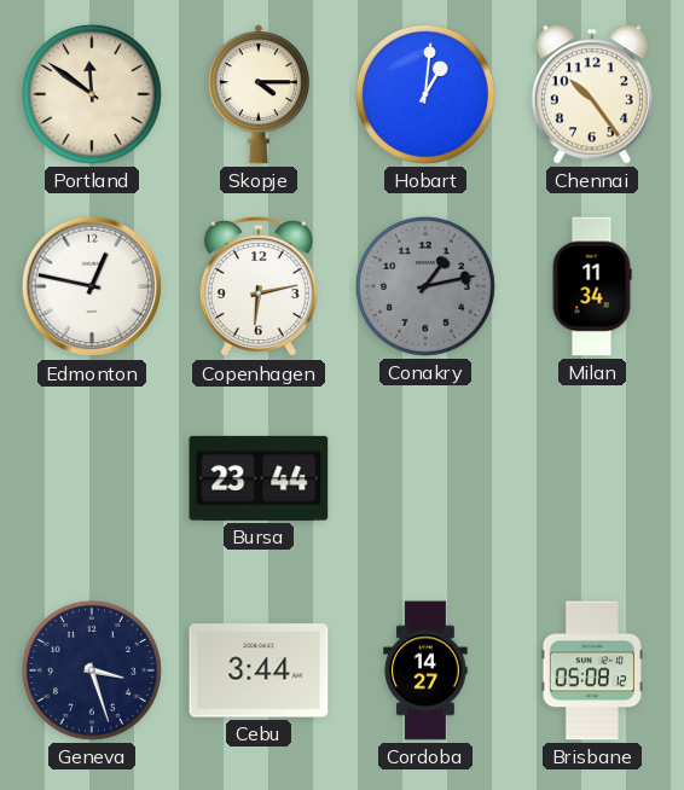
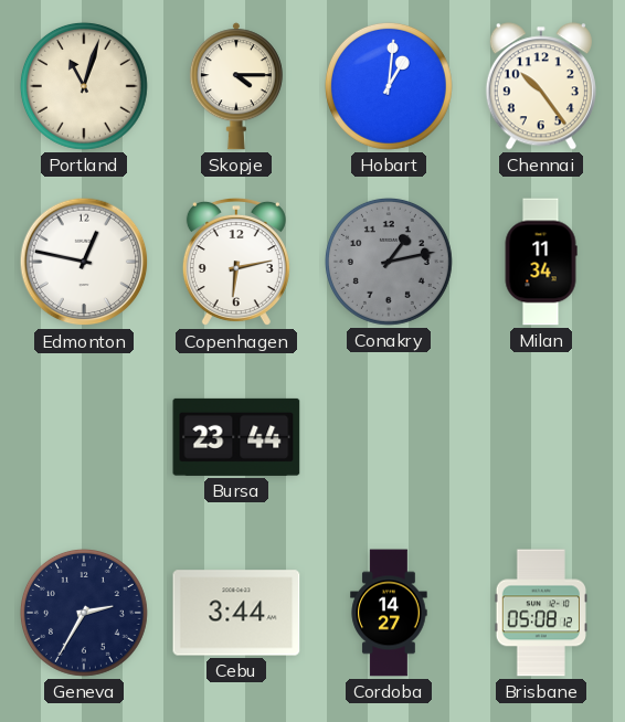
Portland: 11:51 -> 11:03
Geneva: 3:27 -> 2:35
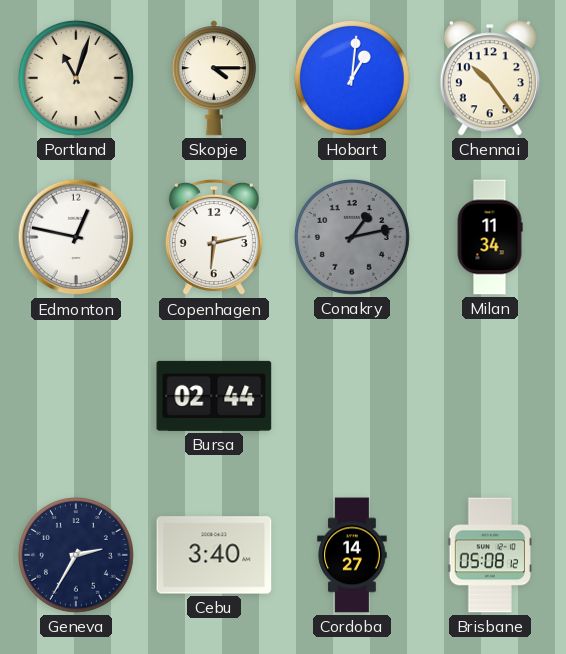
Bursa: 23:44 -> 02:44
Cebu: 3:44 -> 3:40
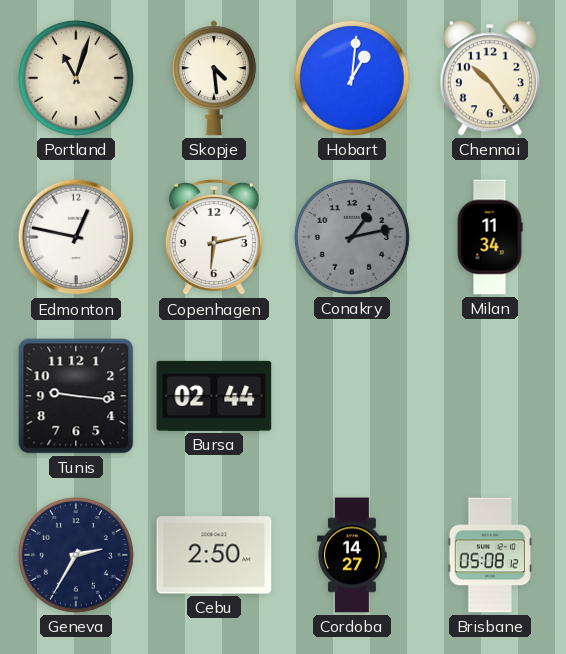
Skopje: 4:15 -> 4:29
Tunis: none -> 9:16
Cebu: 3:40 -> 2:50
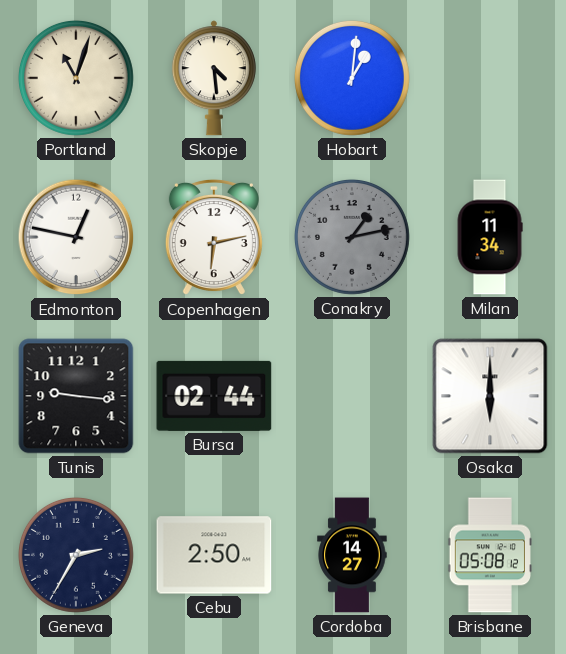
Chennai: 10:24 -> none
Osaka: none -> 6:00
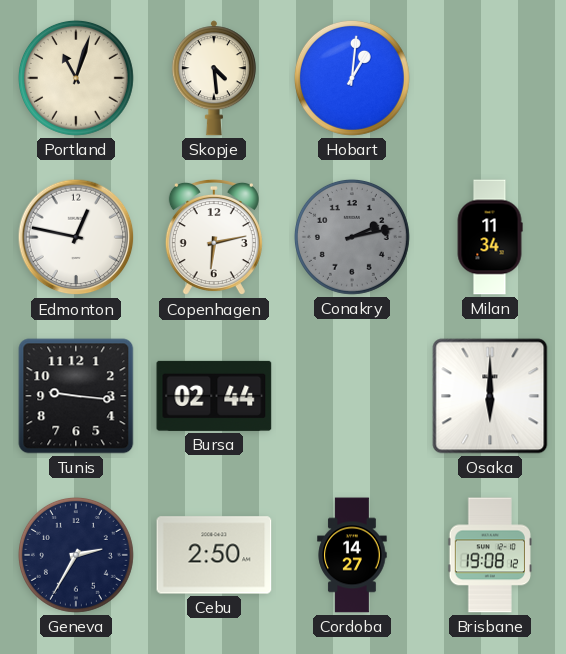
Conakry: 1:13 -> 2:13
Brisbane: 05:08 -> 19:08
